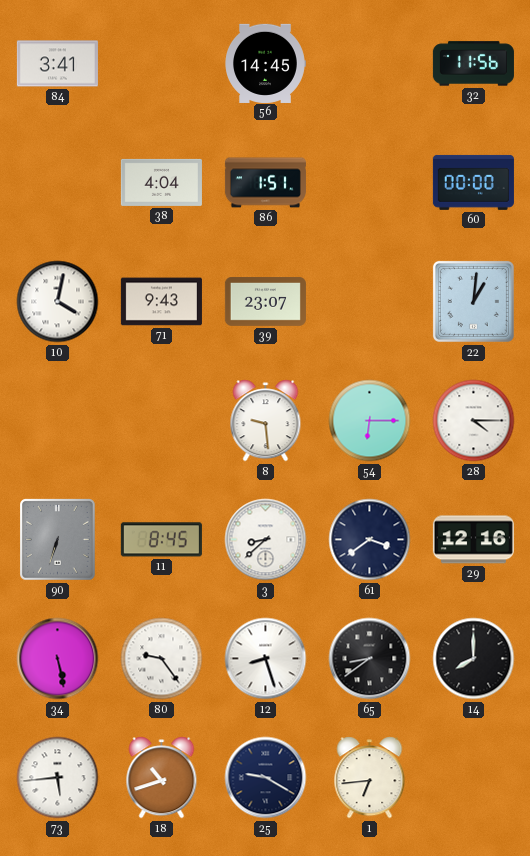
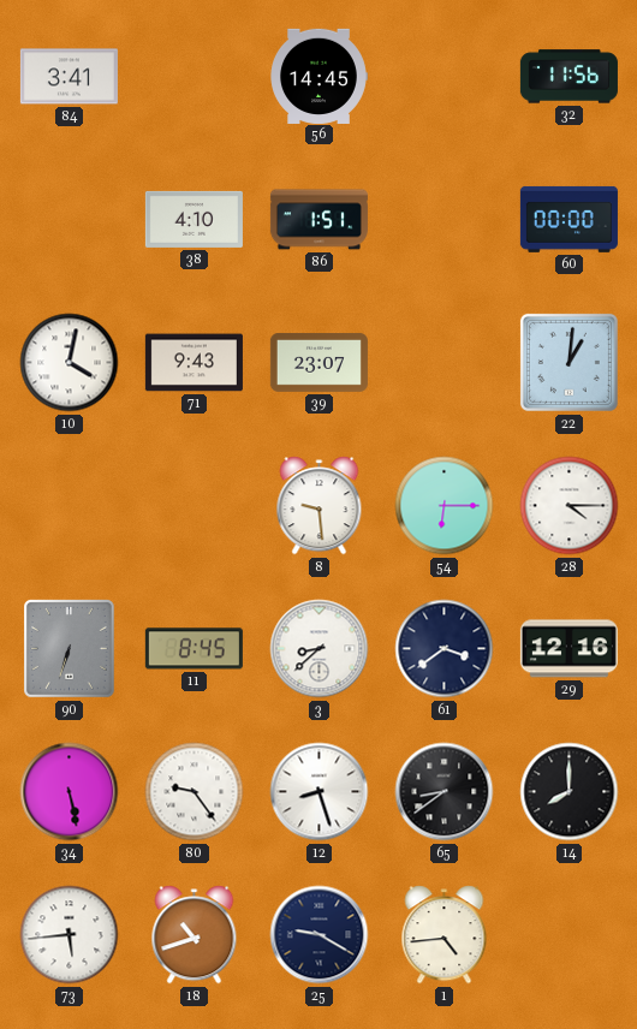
38: 4:04 -> 4:10
1: 6:44 -> 4:44
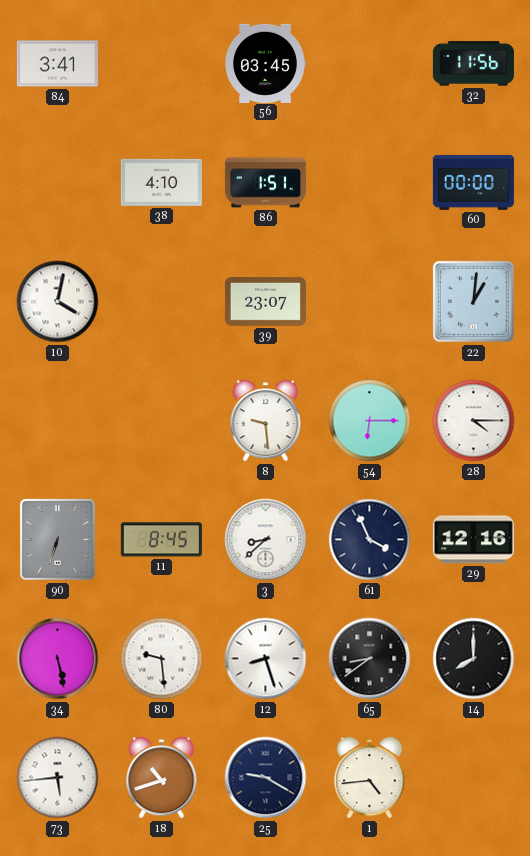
56: 14:45 -> 03:45
71: 9:43 -> none
61: 3:39 -> 3:56
80: 9:24 -> 9:29
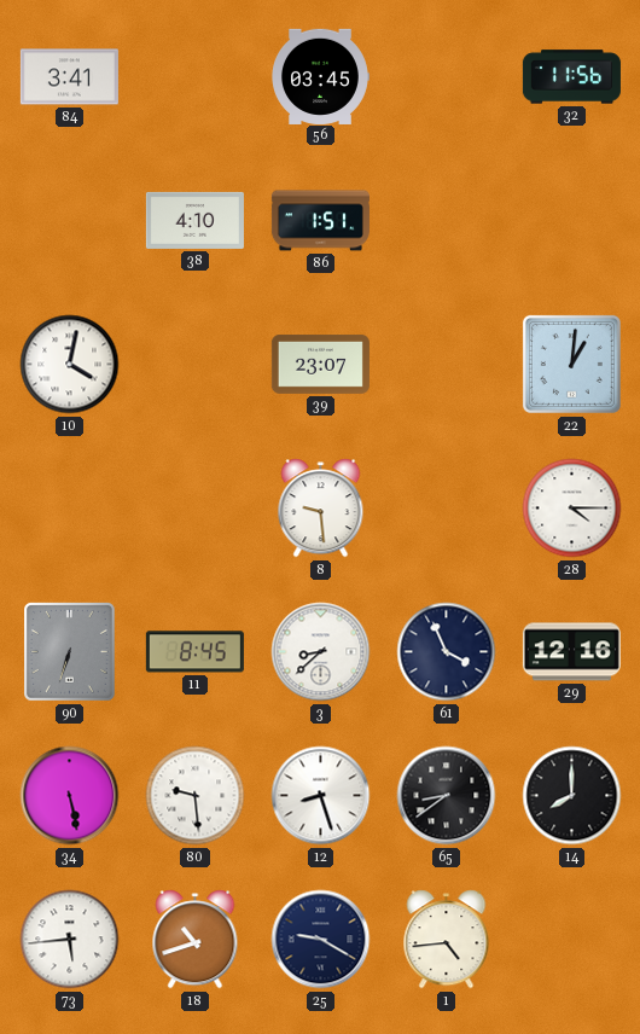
60: 00:00 -> none
54: 6:15 -> none
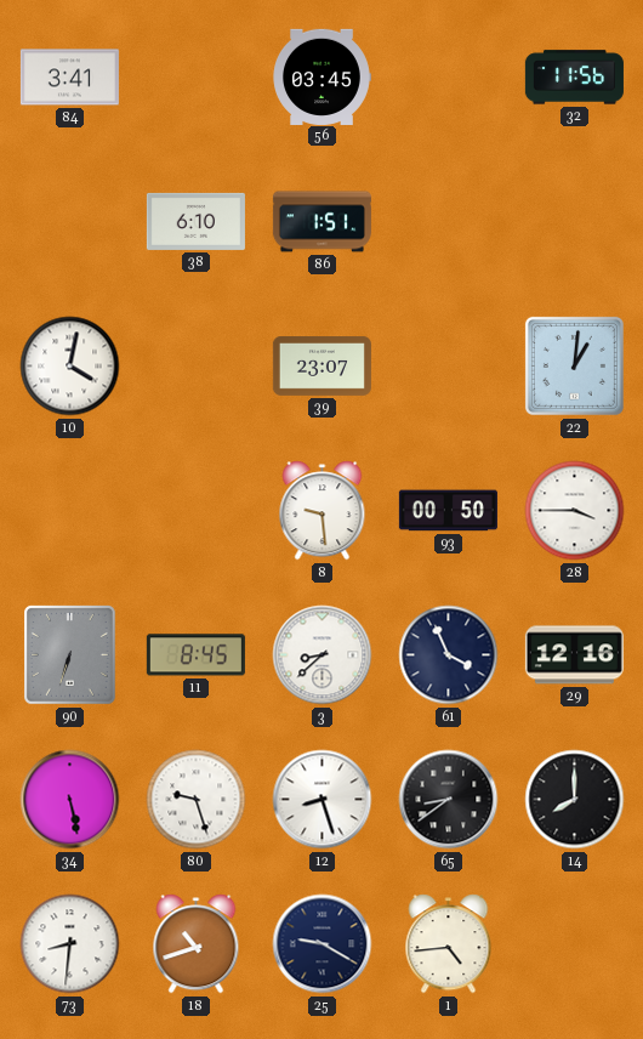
38: 4:10 -> 6:10
93: none -> 00:50
28: 4:15 -> 3:45
80: 9:29 -> 9:27
73: 5:44 -> 8:31
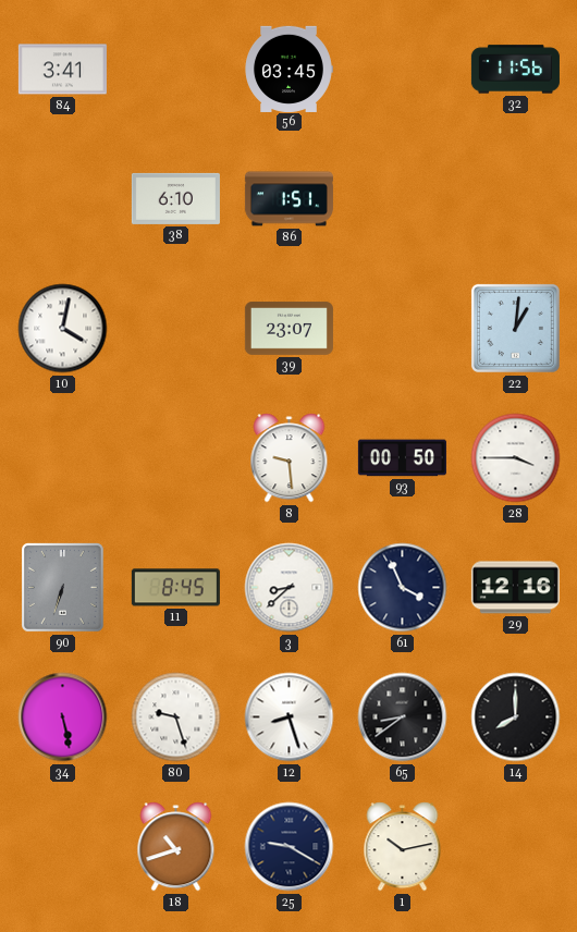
73: 8:31 -> none
1: 4:44 -> 10:13
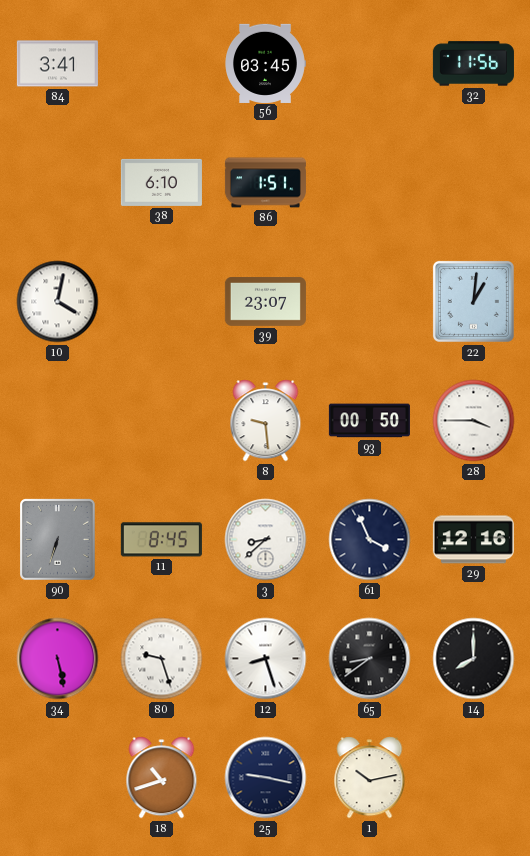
25: 9:20 -> 9:17
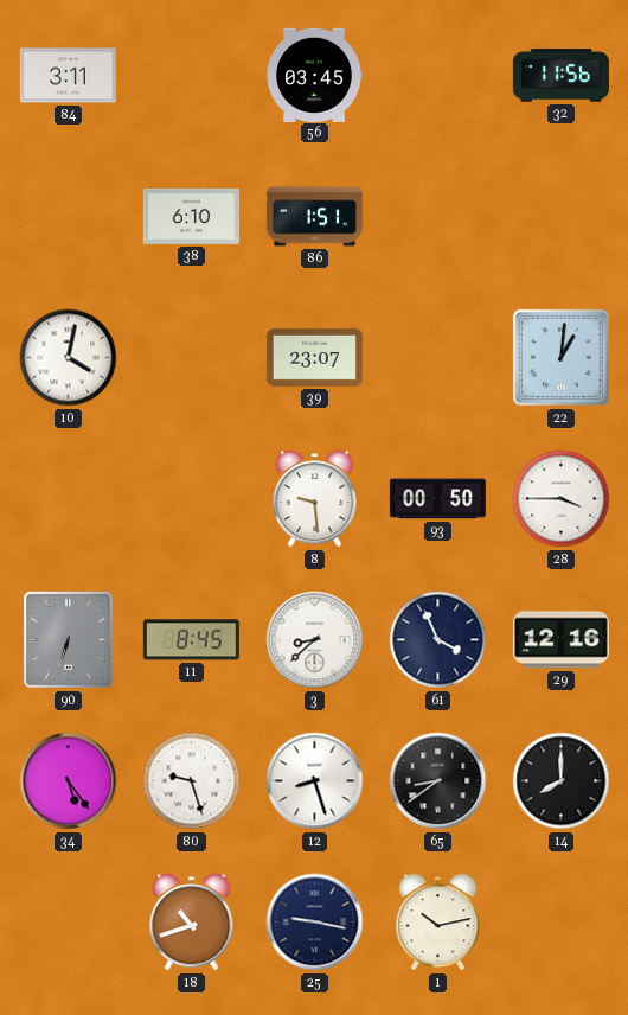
84: 3:41 -> 3:11
34: 5:28 -> 5:24
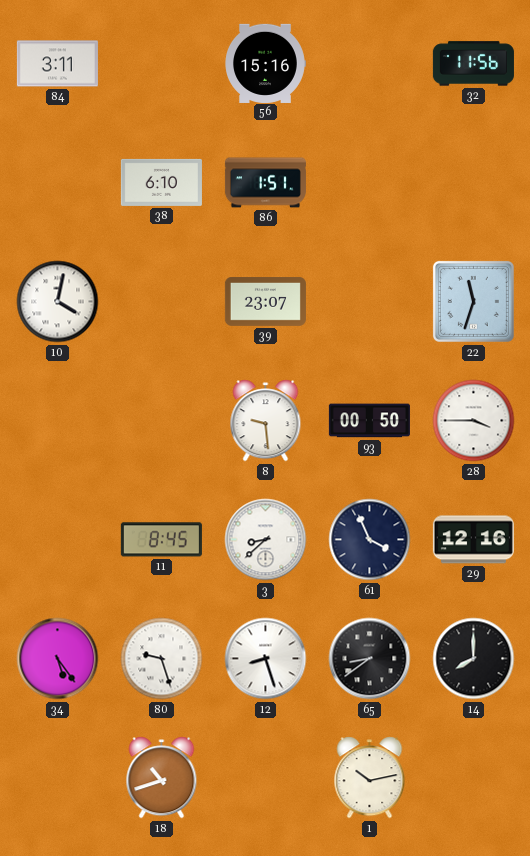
56: 03:45 -> 15:16
22: 1:01 -> 11:33
90: 6:33 -> none
25: 9:17 -> none
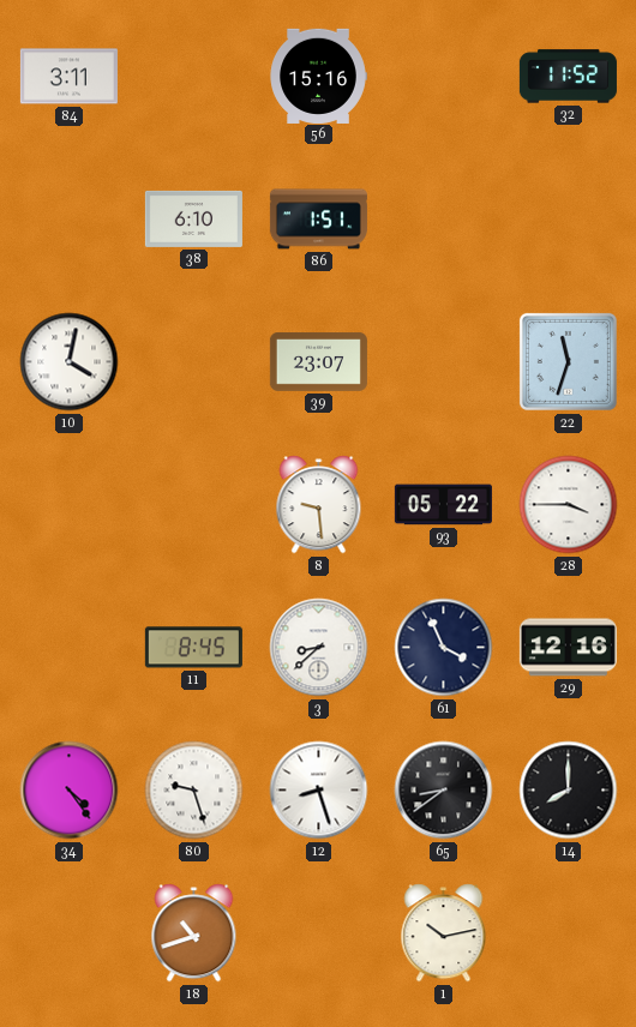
32: 11:56 -> 11:52
93: 00:50 -> 05:22
34: 5:24 -> 4:24
